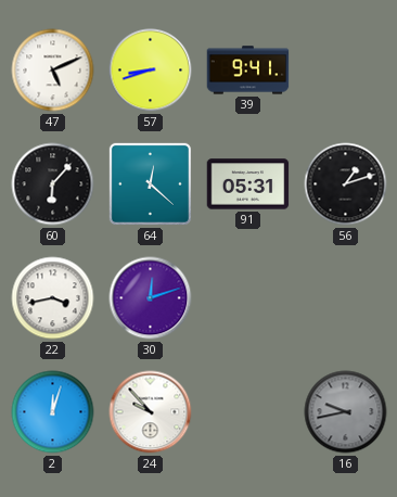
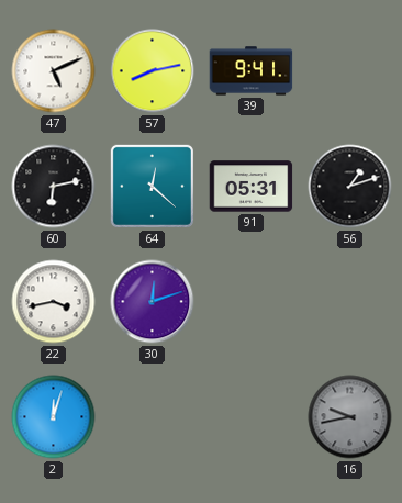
57: 8:42 -> 8:13
60: 6:07 -> 6:13
24: 9:53 -> none
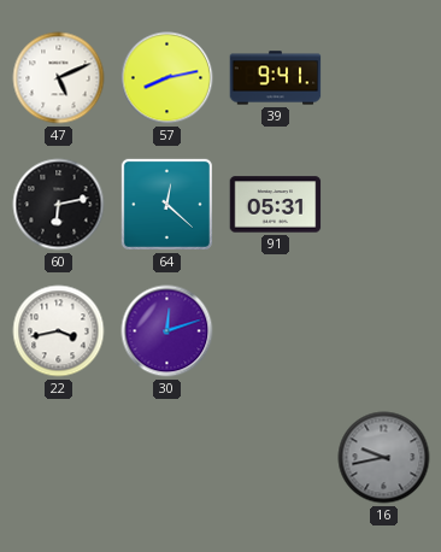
56: 1:12 -> none
2: 12:03 -> none
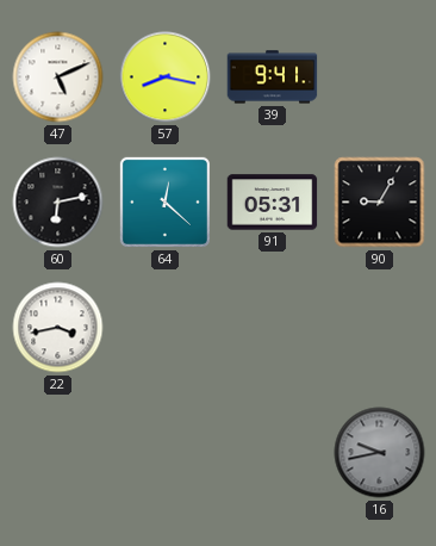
57: 8:13 -> 8:17
90: none -> 9:05
30: 12:12 -> none
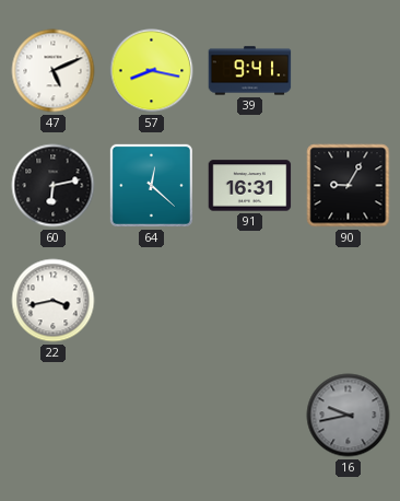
91: 05:31 -> 16:31
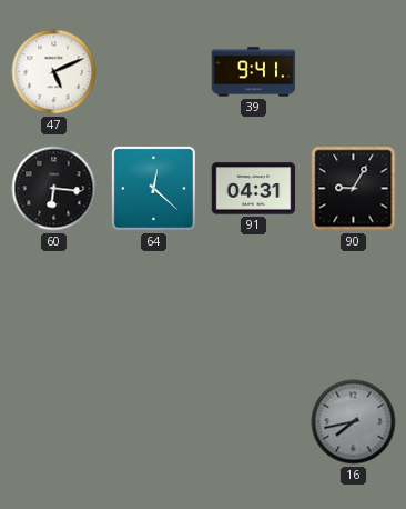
57: 8:17 -> none
60: 6:13 -> 6:16
91: 16:31 -> 04:31
22: 3:43 -> none
16: 9:43 -> 7:43
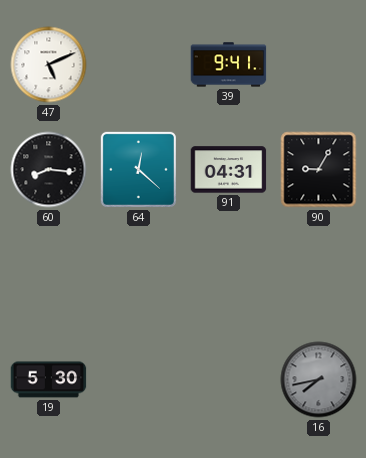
60: 6:16 -> 8:16
19: none -> 5:30
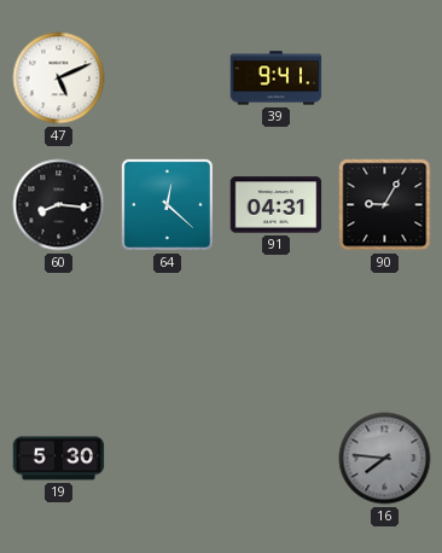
16: 7:43 -> 7:46
